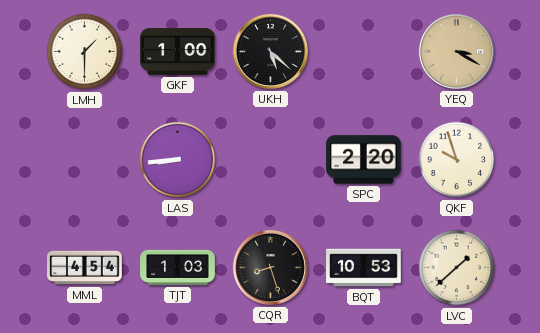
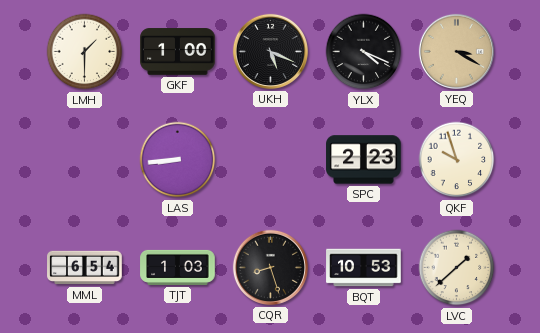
UKH: 5:22 -> 5:19
YLX: none -> 4:19
SPC: 2:20 -> 2:23
MML: 4:54 -> 6:54
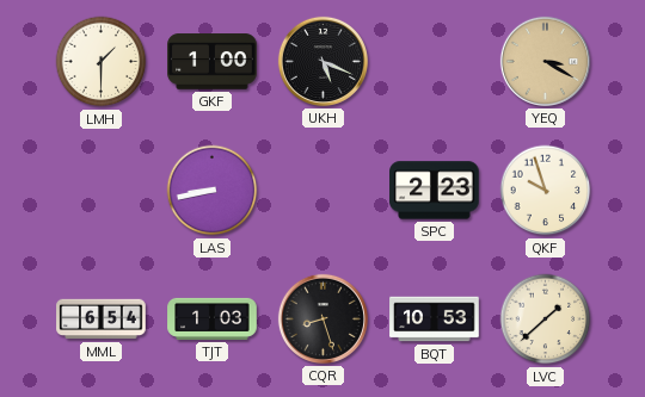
YLX: 4:19 -> none
LAS: 8:44 -> 8:43
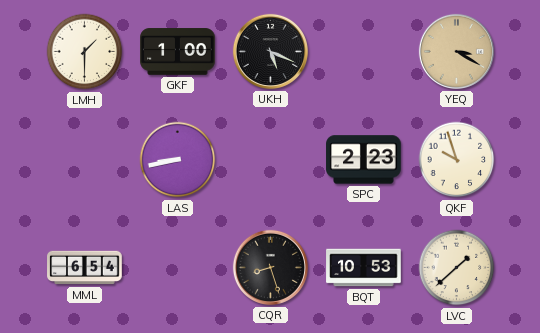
TJT: 1:03 -> none
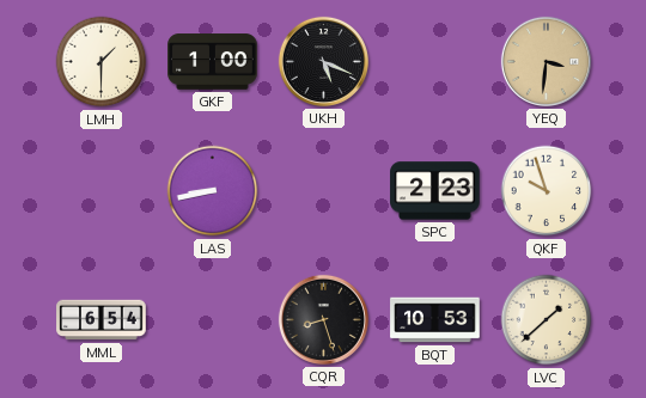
YEQ: 3:20 -> 3:31
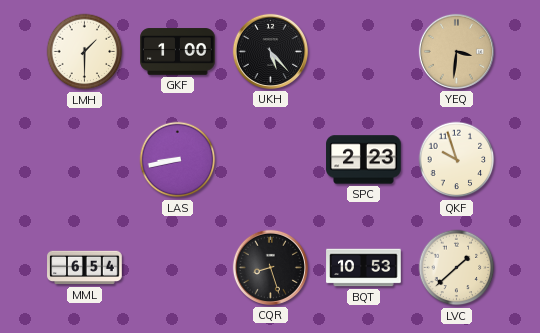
UKH: 5:19 -> 5:23
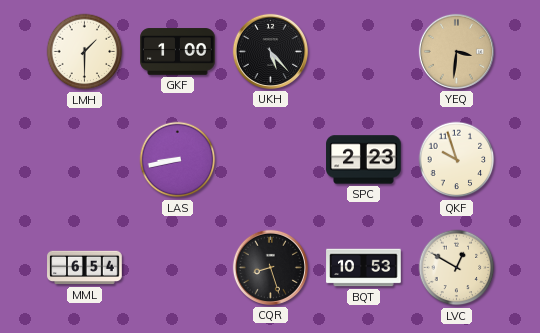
LVC: 1:38 -> 12:50
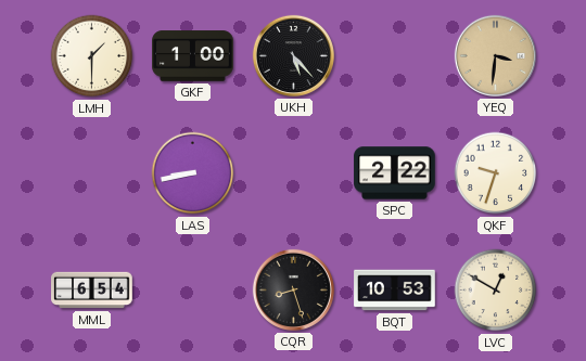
SPC: 2:23 -> 2:22
QKF: 9:57 -> 9:33
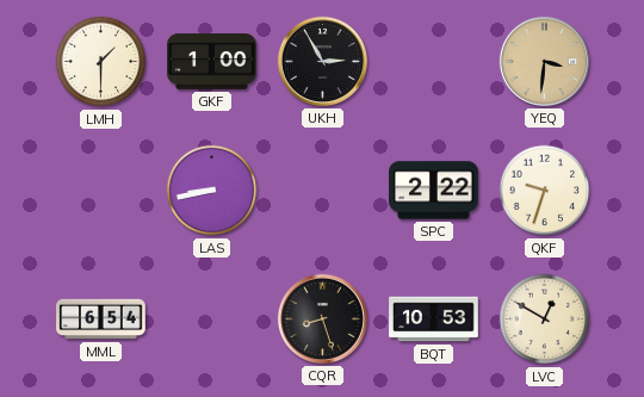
UKH: 5:23 -> 2:55
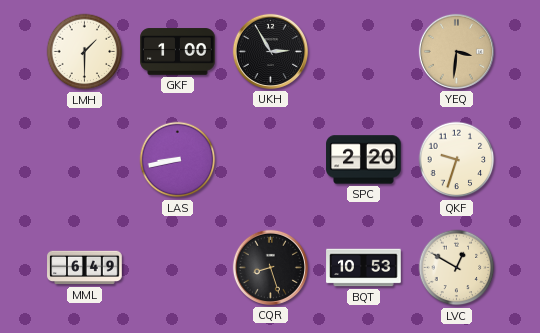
SPC: 2:22 -> 2:20
MML: 6:54 -> 6:49
